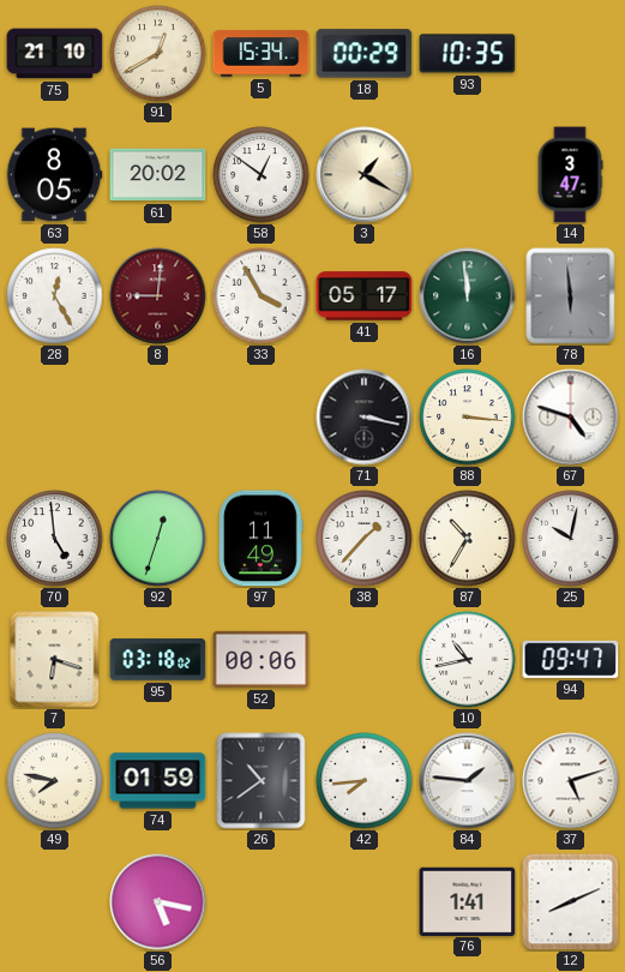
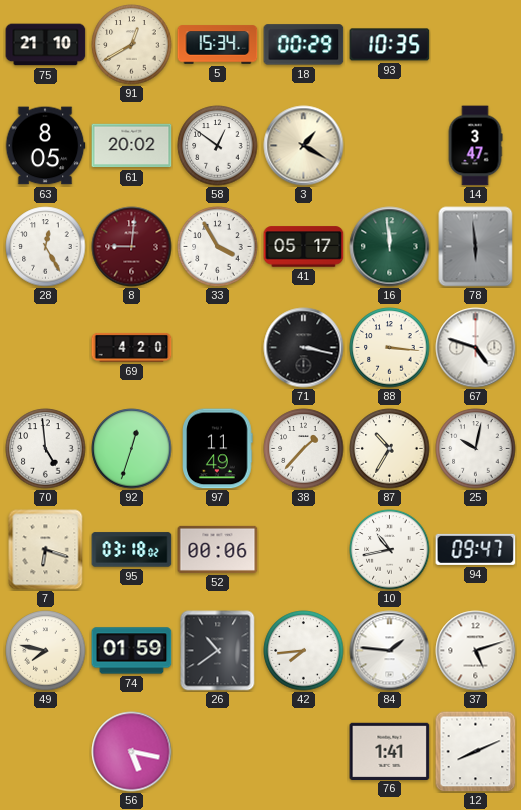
69: none -> 4:20
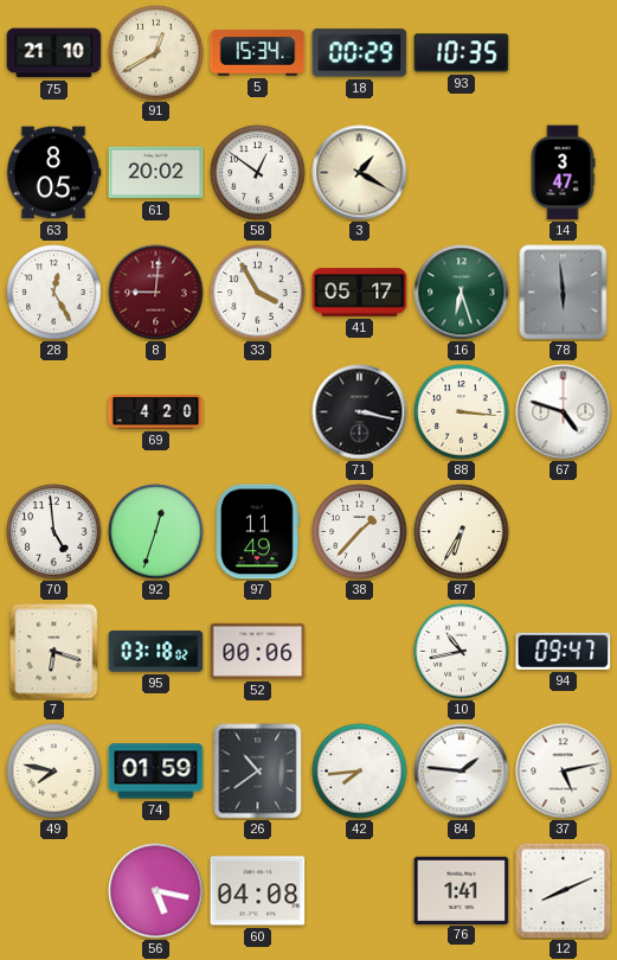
16: 11:59 -> 6:27
87: 10:35 -> 6:35
25: 10:02 -> none
37: 5:12 -> 5:13
60: none -> 04:08
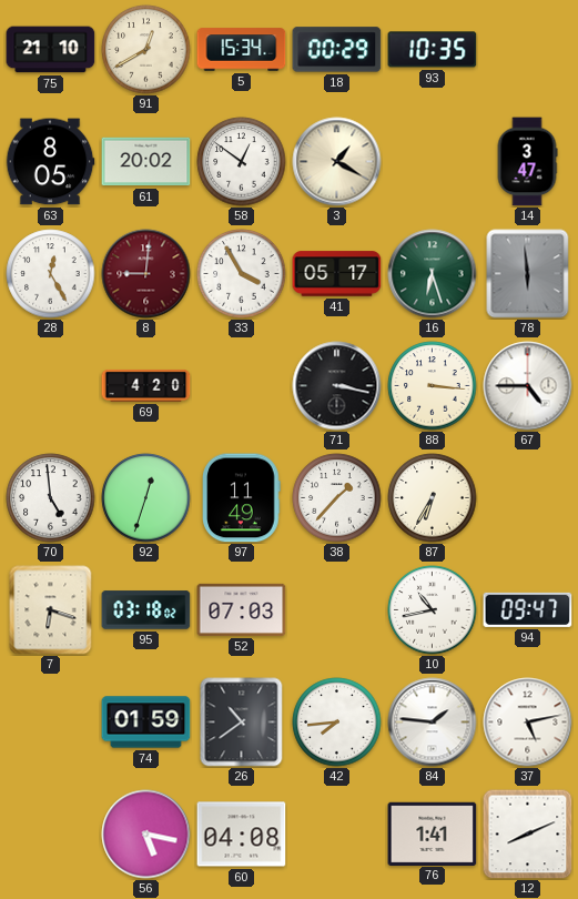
67: 4:48 -> 4:45
52: 00:06 -> 07:03
49: 7:47 -> none
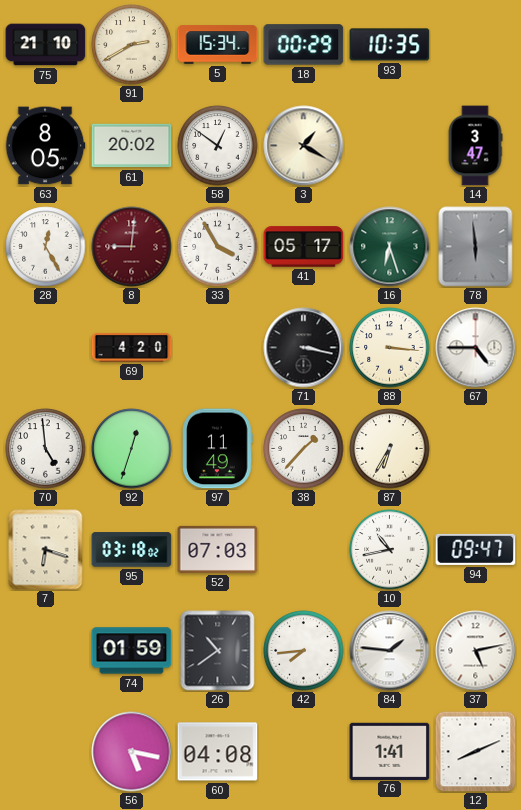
91: 12:40 -> 2:40
